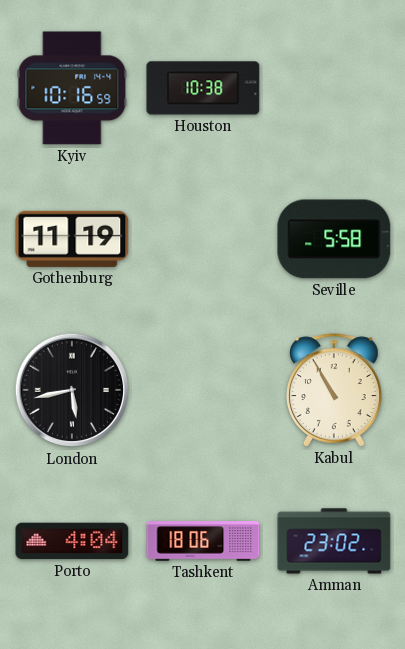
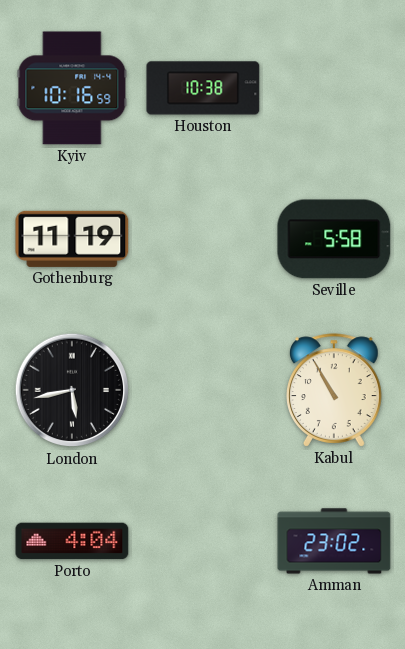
Tashkent: 18:06 -> none
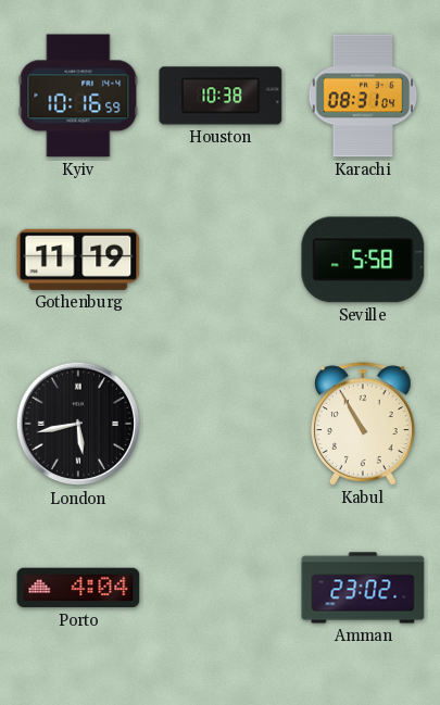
Karachi: none -> 08:31
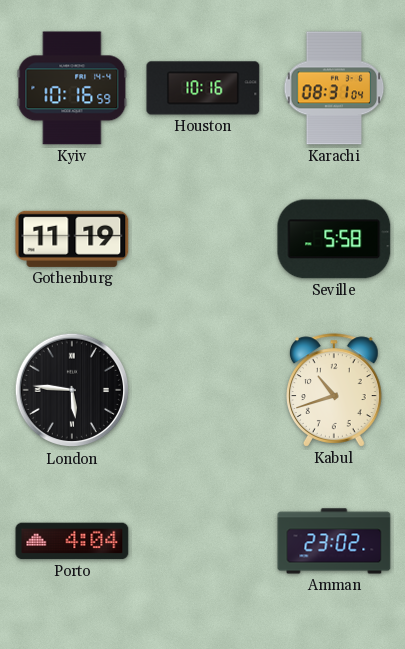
Houston: 10:38 -> 10:16
London: 5:43 -> 5:46
Kabul: 10:55 -> 10:42
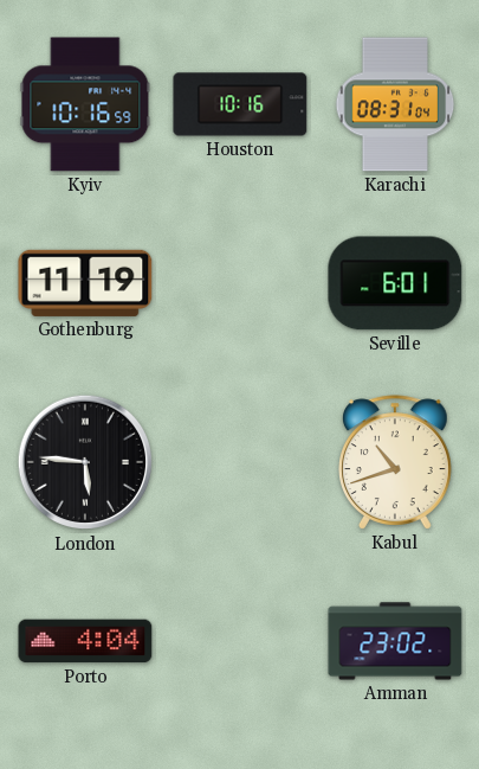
Seville: 5:58 -> 6:01
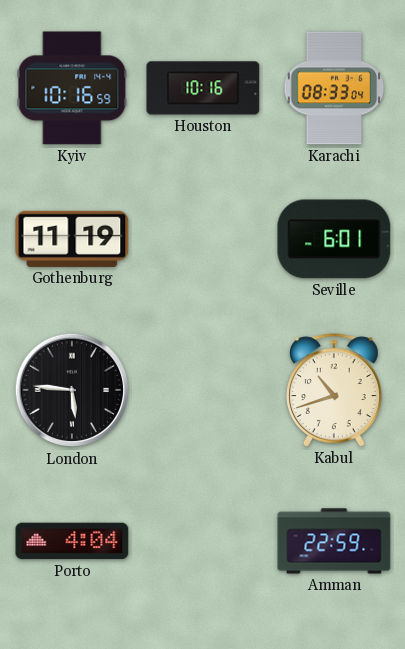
Karachi: 08:31 -> 08:33
Amman: 23:02 -> 22:59
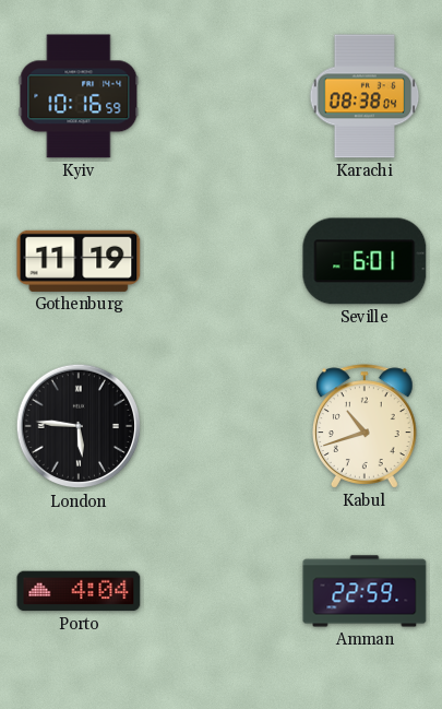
Houston: 10:16 -> none
Karachi: 08:33 -> 08:38
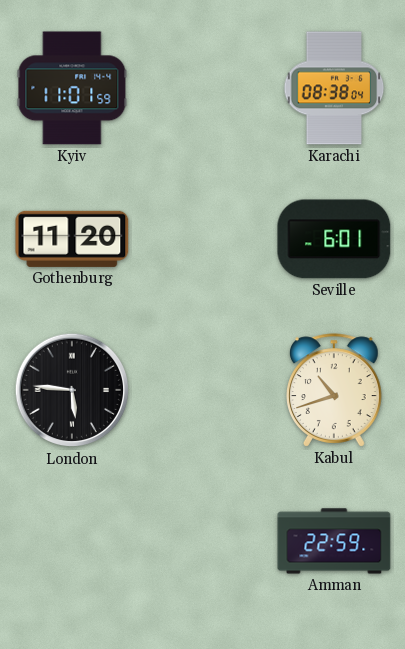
Kyiv: 10:16 -> 11:01
Gothenburg: 11:19 -> 11:20
Porto: 4:04 -> none
